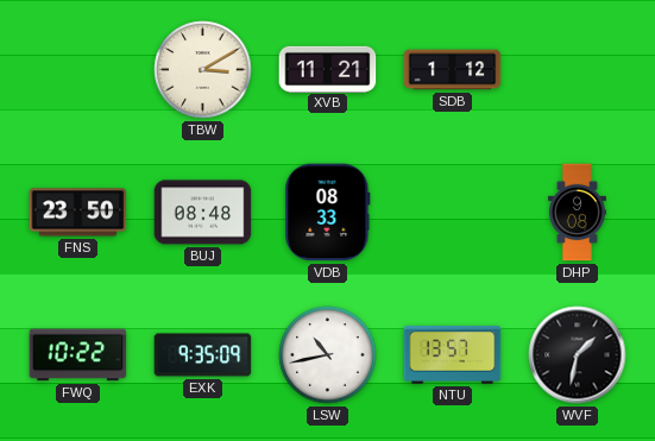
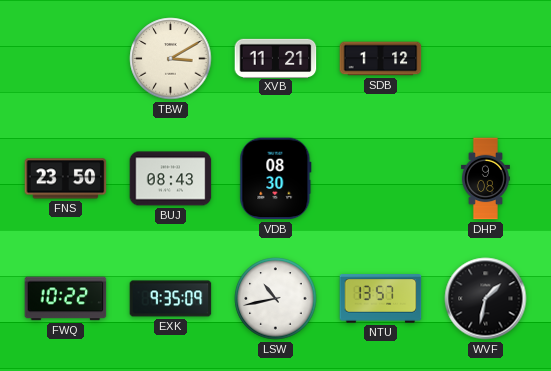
BUJ: 08:48 -> 08:43
VDB: 08:33 -> 08:30
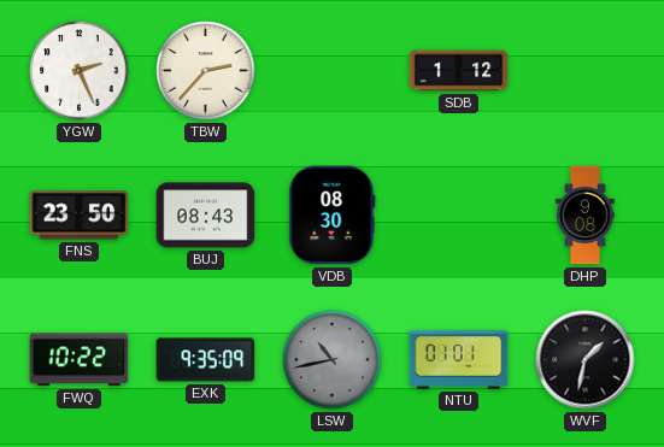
YGW: none -> 2:26
TBW: 3:10 -> 2:37
XVB: 11:21 -> none
LSW dial: white -> grey
NTU: 13:57 -> 01:01
